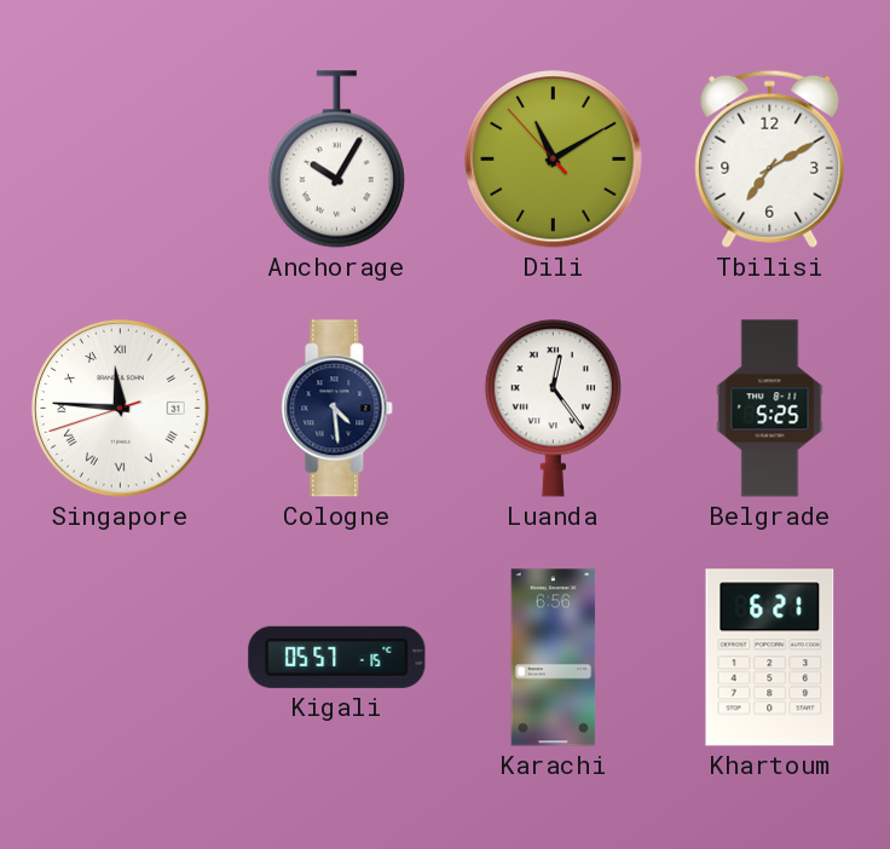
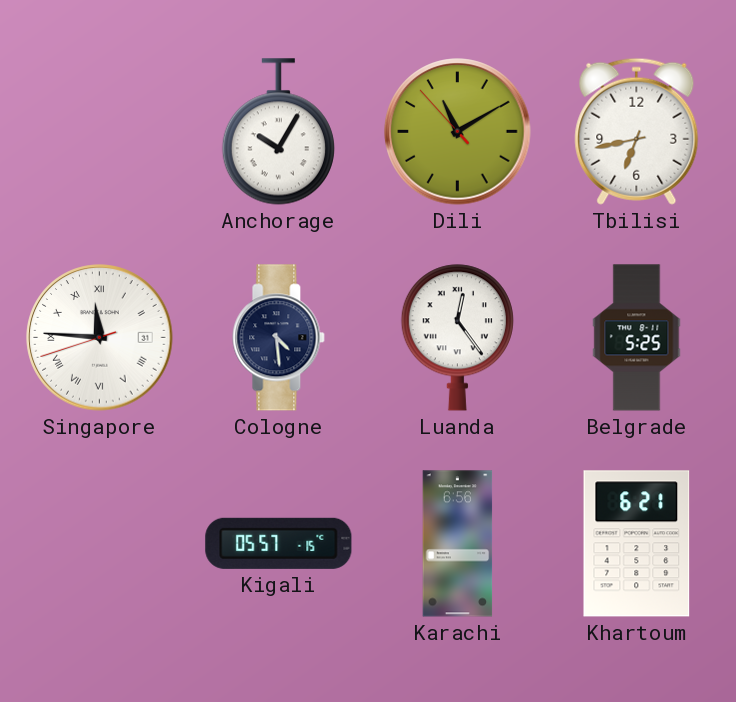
Tbilisi: 7:10 -> 6:43
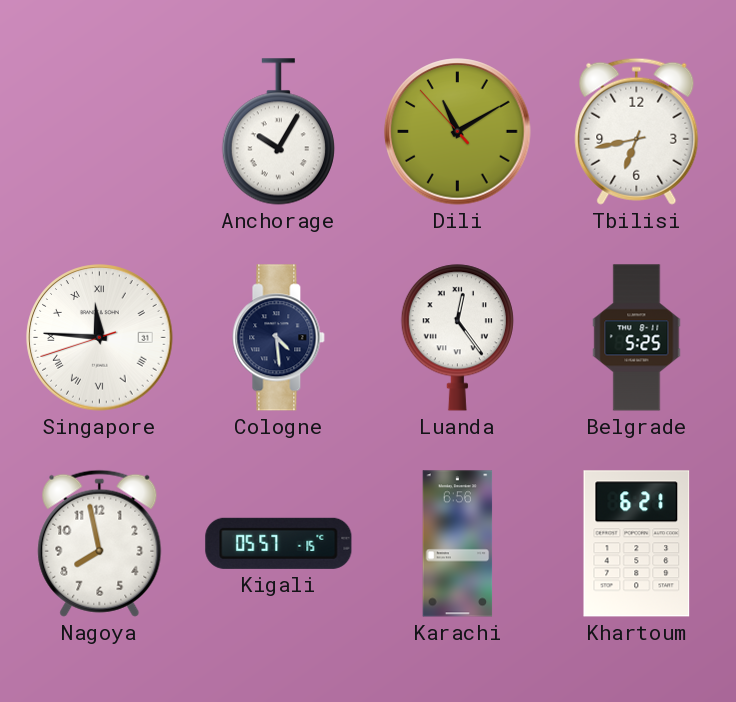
Nagoya: none -> 7:58
